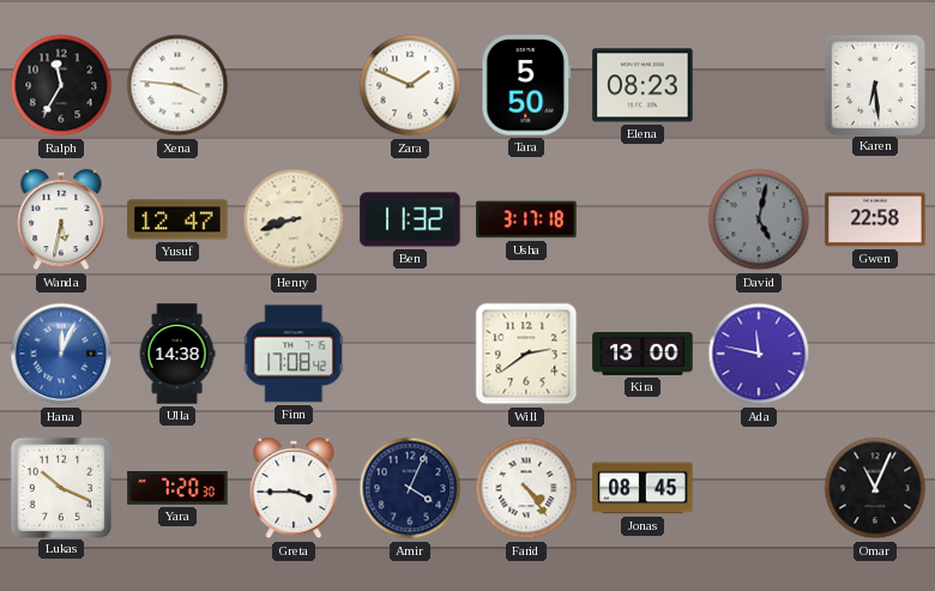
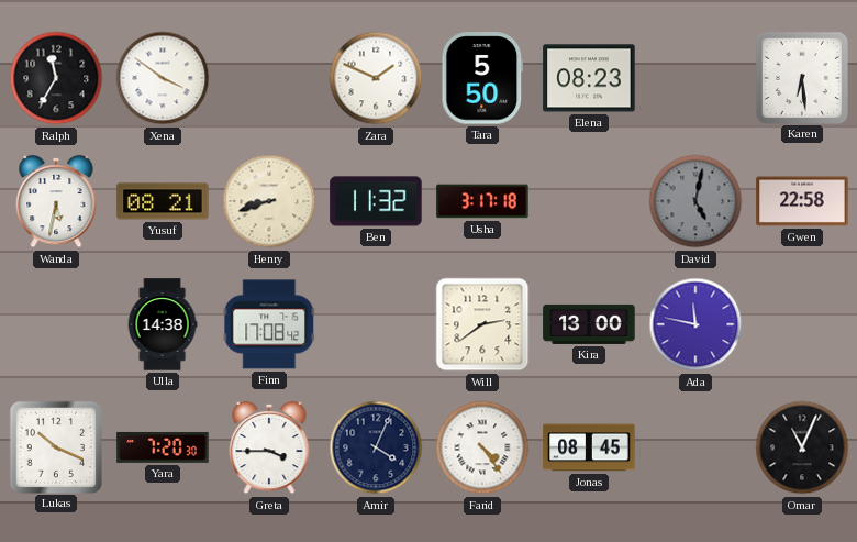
Xena: 3:46 -> 3:51
Yusuf: 12:47 -> 08:21
Hana: 12:04 -> none
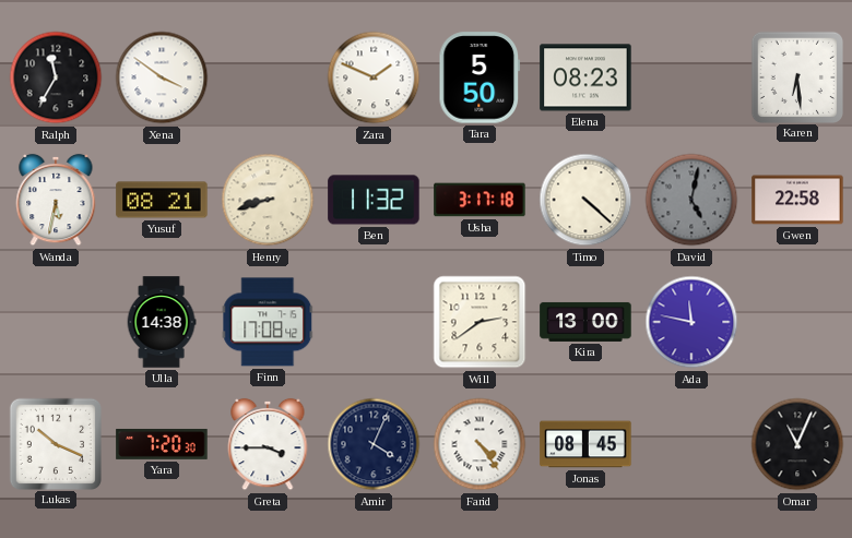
Timo: none -> 4:22
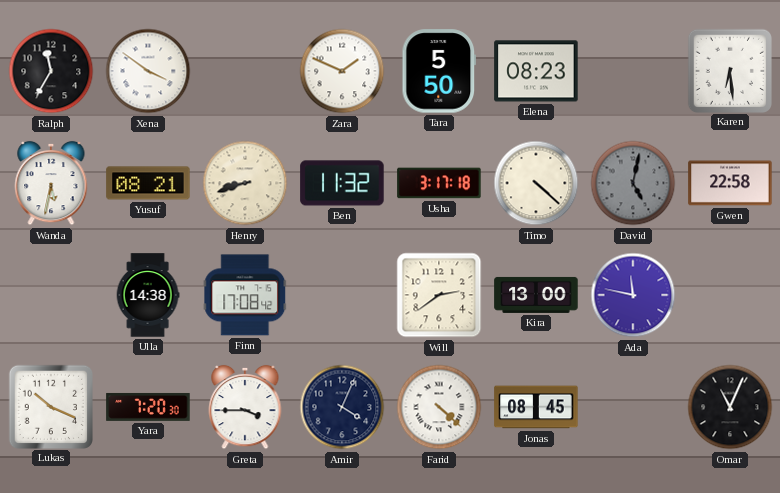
Farid: 4:24 -> 4:22
